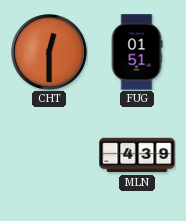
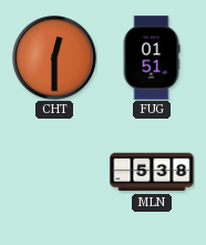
MLN: 4:39 -> 5:38
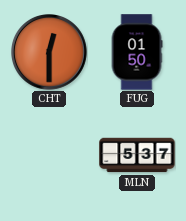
FUG: 01:51 -> 01:50
MLN: 5:38 -> 5:37
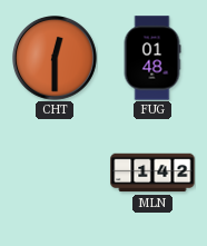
FUG: 01:50 -> 01:48
MLN: 5:37 -> 1:42
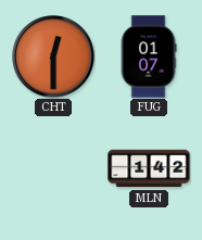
FUG: 01:48 -> 01:07
